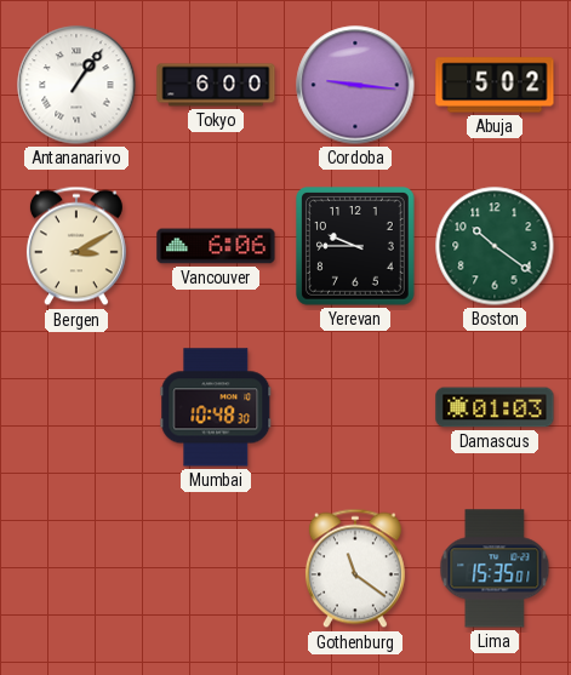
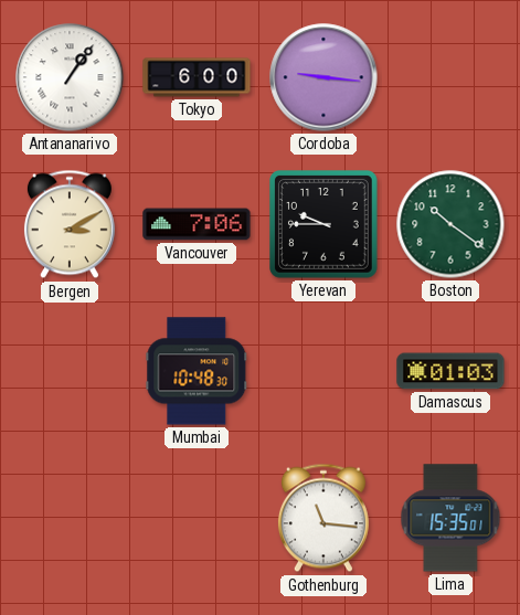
Abuja: 5:02 -> none
Vancouver: 6:06 -> 7:06
Gothenburg: 11:21 -> 11:16
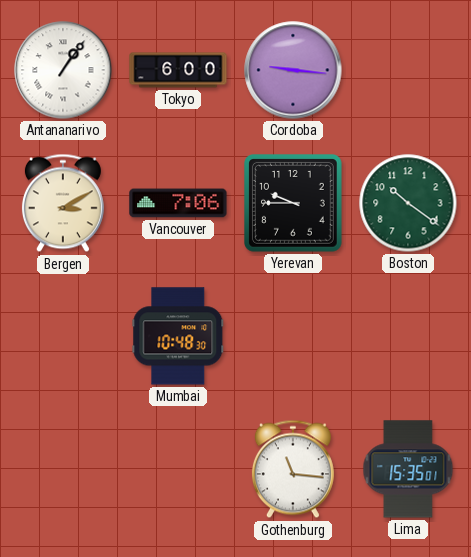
Damascus: 01:03 -> none
